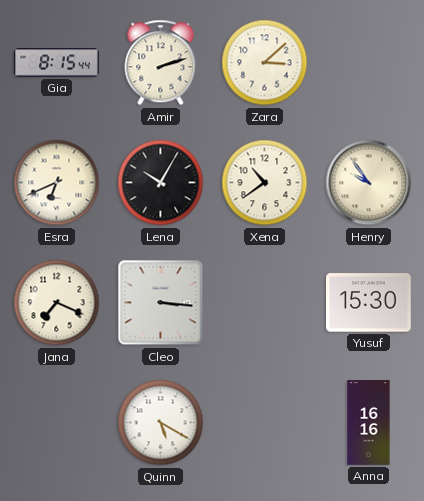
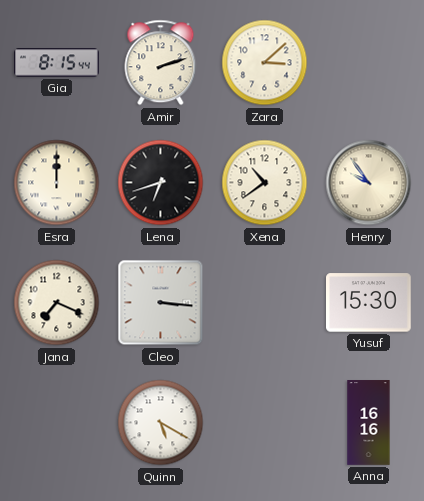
Esra: 6:41 -> 12:00
Lena: 10:05 -> 6:42
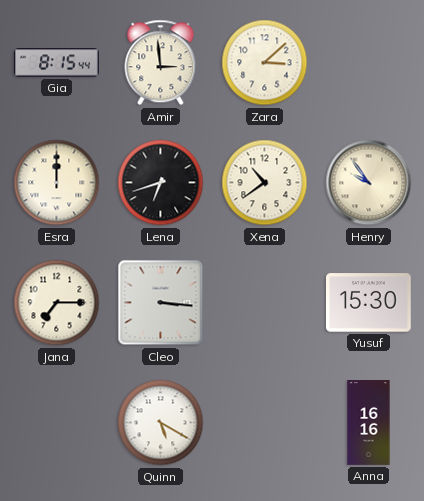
Amir: 2:12 -> 2:59
Jana: 7:19 -> 7:15
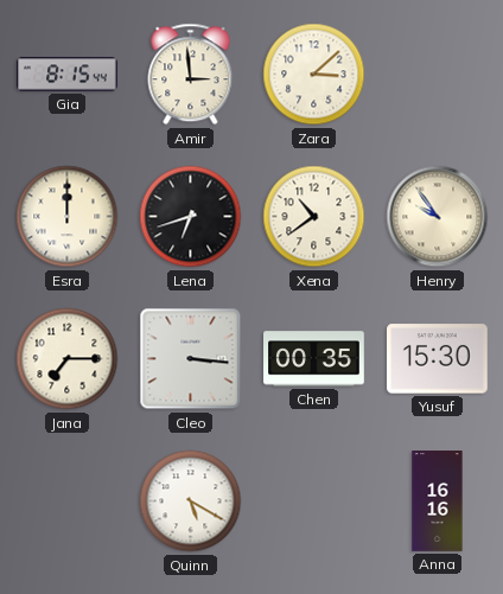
Chen: none -> 00:35
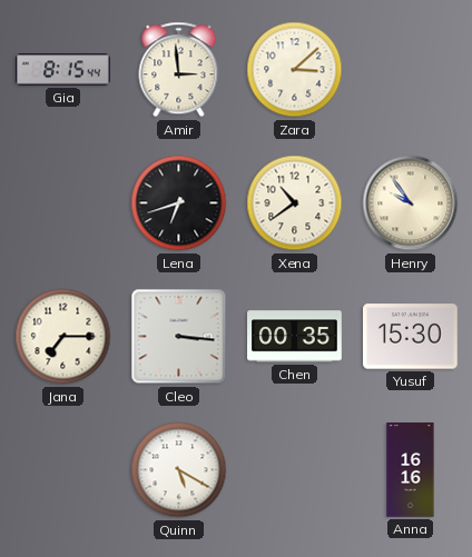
Esra: 12:00 -> none
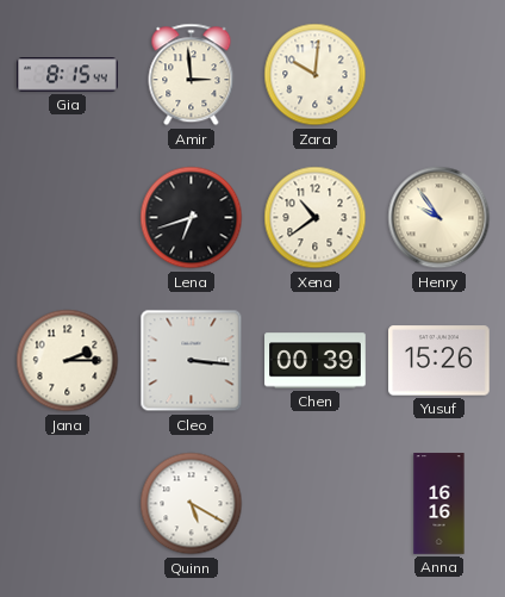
Zara: 3:08 -> 10:01
Jana: 7:15 -> 2:15
Chen: 00:35 -> 00:39
Yusuf: 15:30 -> 15:26
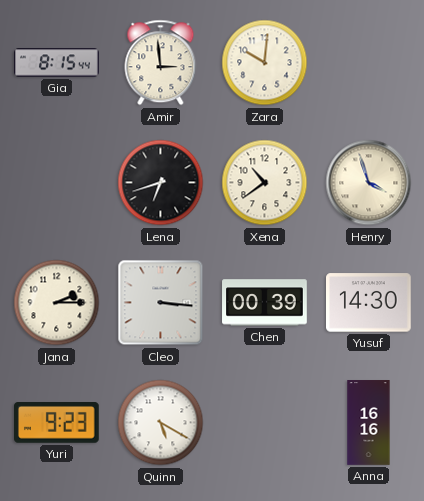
Henry: 9:54 -> 3:57
Yusuf: 15:26 -> 14:30
Yuri: none -> 9:23
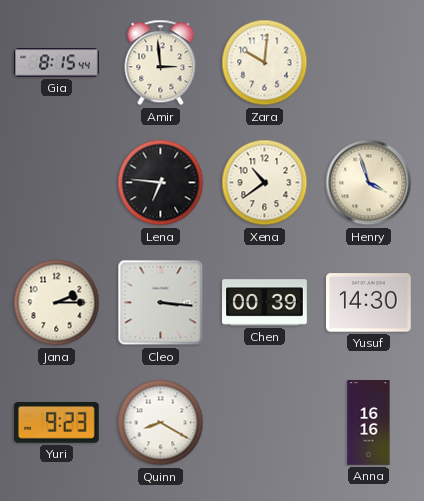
Lena: 6:42 -> 6:46
Quinn: 5:20 -> 8:20
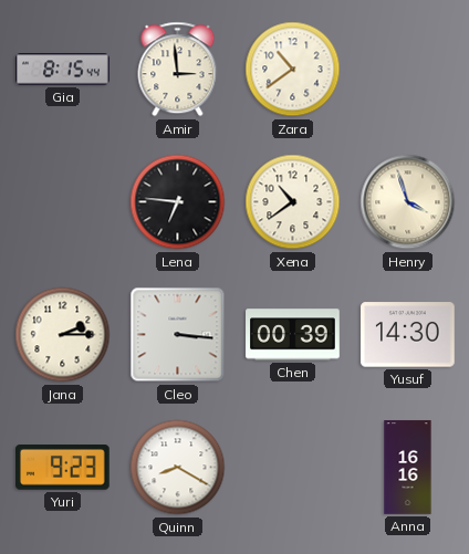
Zara: 10:01 -> 10:39
